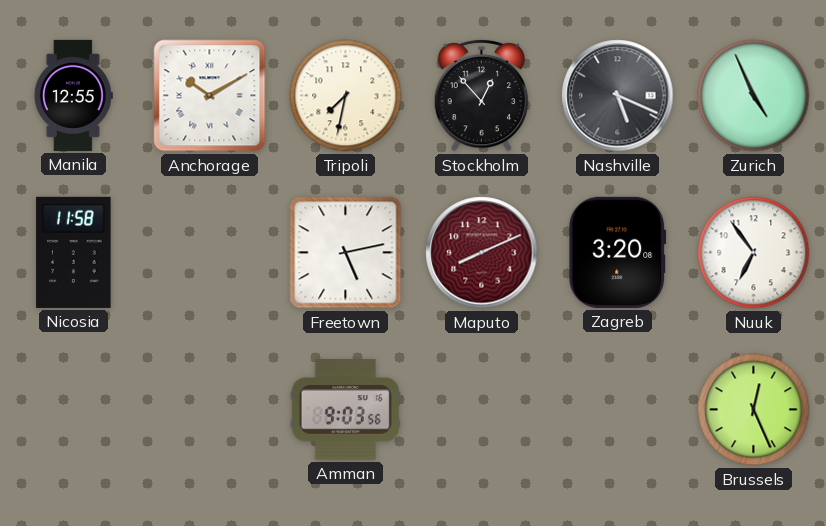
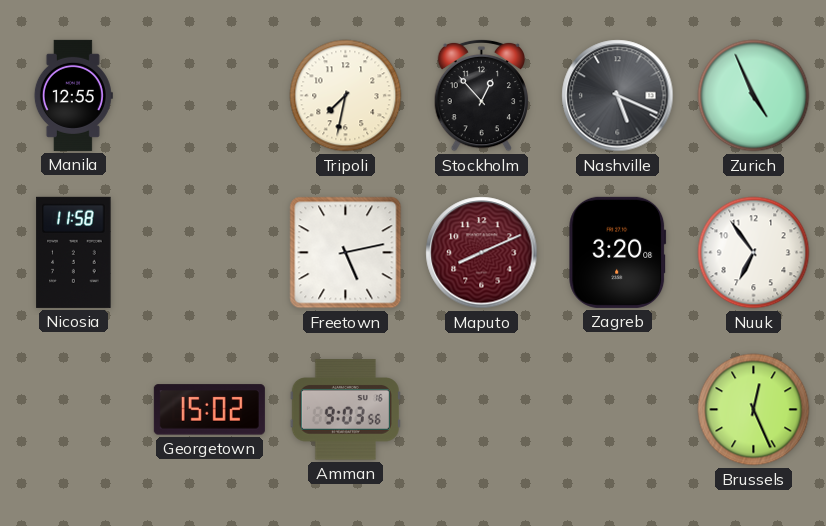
Anchorage: 10:10 -> none
Georgetown: none -> 15:02
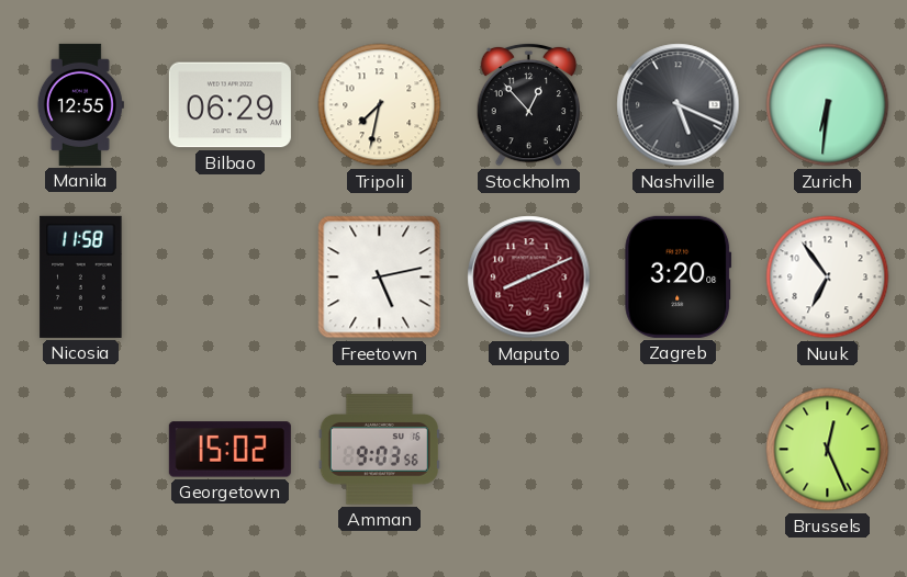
Bilbao: none -> 06:29
Zurich: 4:56 -> 6:31
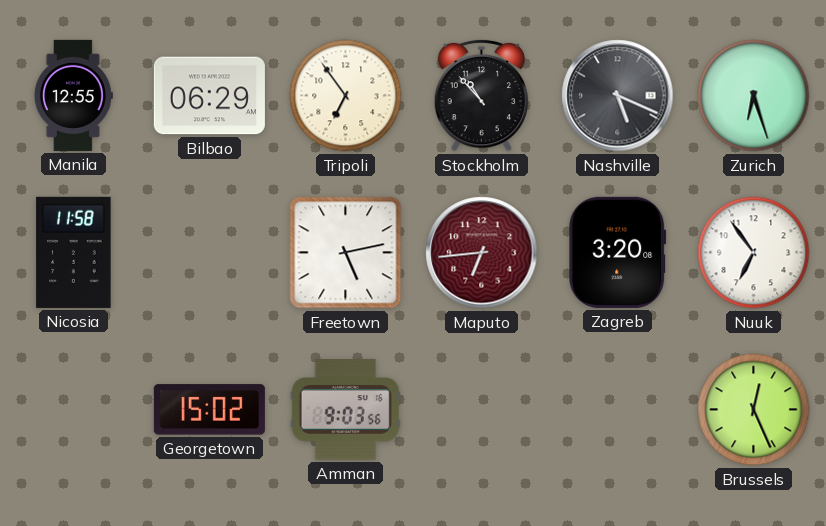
Tripoli: 7:32 -> 6:54
Stockholm: 12:53 -> 10:53
Zurich: 6:31 -> 6:27
Maputo: 8:11 -> 6:44
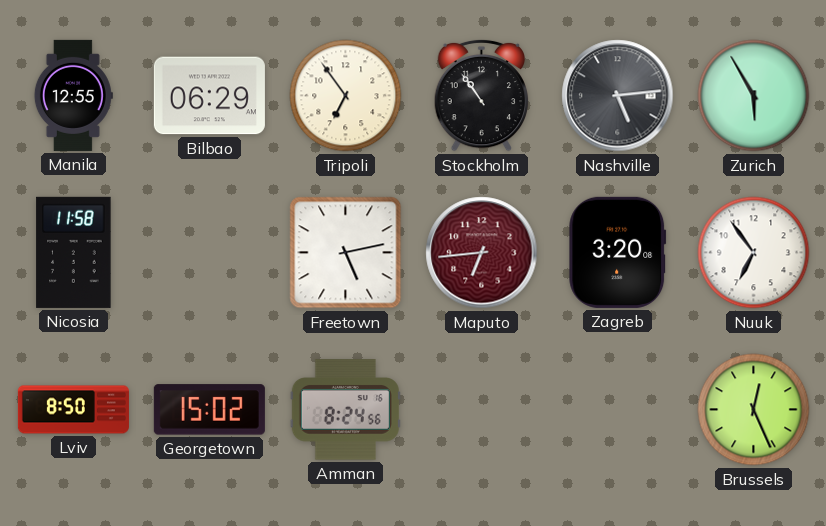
Stockholm: 10:53 -> 10:54
Nashville: 5:19 -> 5:14
Zurich: 6:27 -> 5:55
Lviv: none -> 8:50
Amman: 9:03 -> 8:24
